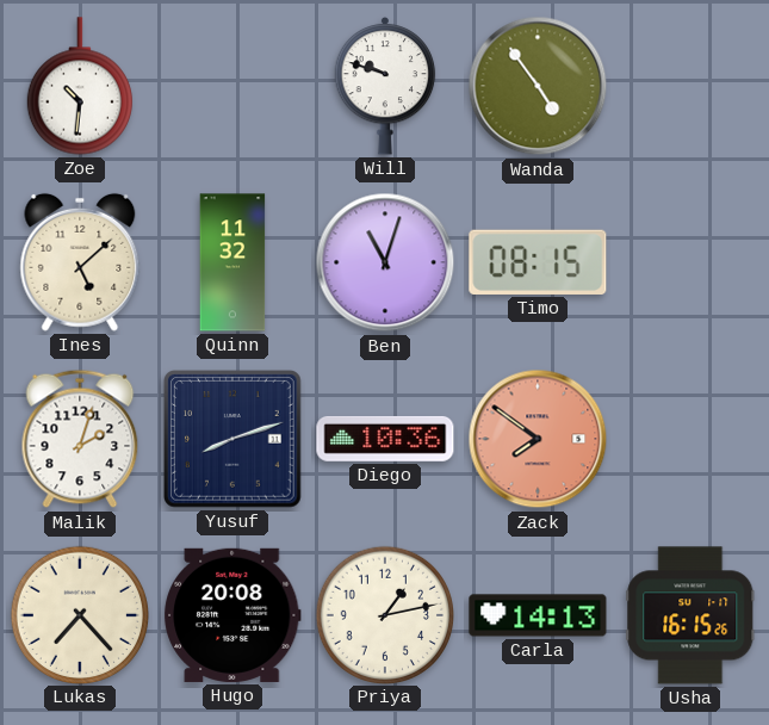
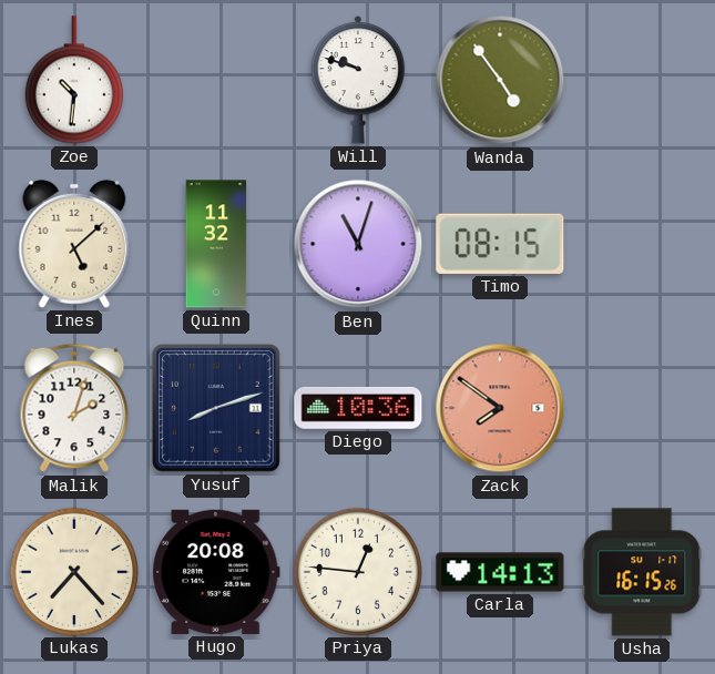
Priya: 1:13 -> 12:46
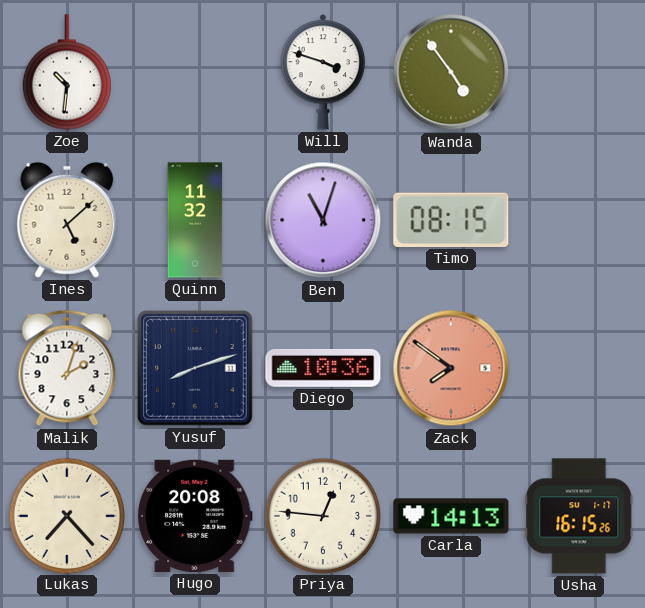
Will: 9:48 -> 3:48
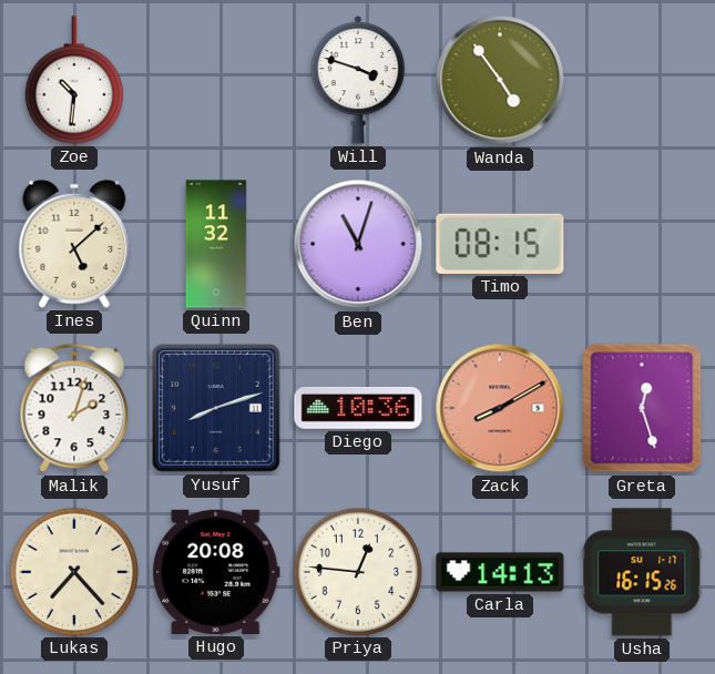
Zack: 7:51 -> 8:10
Greta: none -> 12:27
